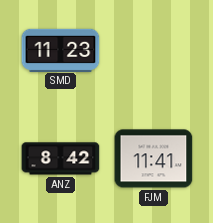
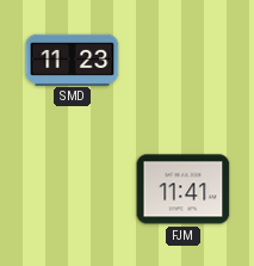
ANZ: 8:42 -> none
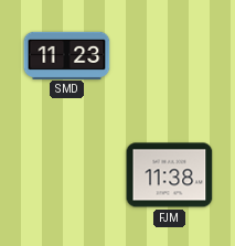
FJM: 11:41 -> 11:38
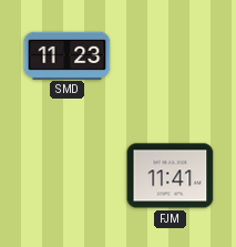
FJM: 11:38 -> 11:41
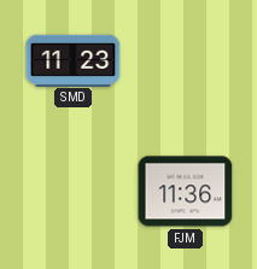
FJM: 11:41 -> 11:36
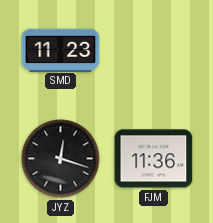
JYZ: none -> 12:18
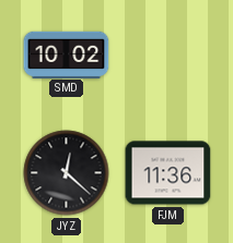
SMD: 11:23 -> 10:02
JYZ: 12:18 -> 12:22
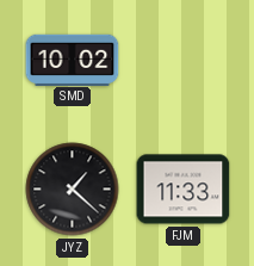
JYZ: 12:22 -> 1:22
FJM: 11:36 -> 11:33
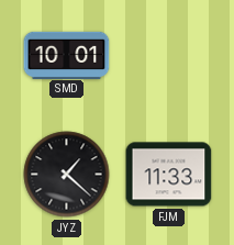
SMD: 10:02 -> 10:01
